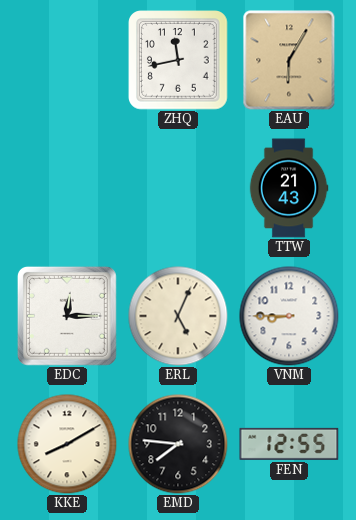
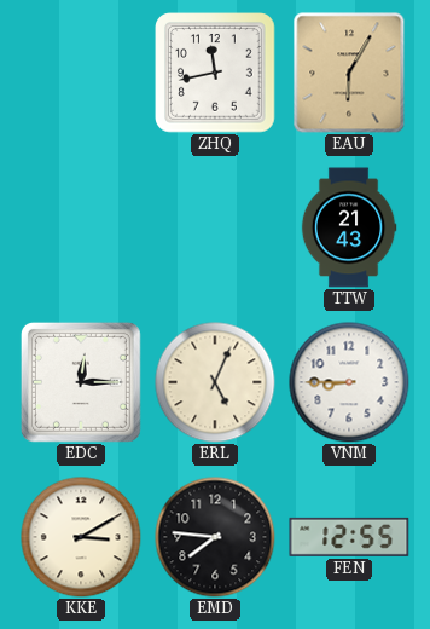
KKE: 8:10 -> 3:10
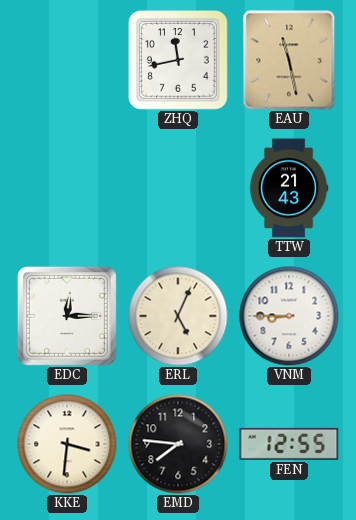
EAU: 6:05 -> 11:28
KKE: 3:10 -> 3:31
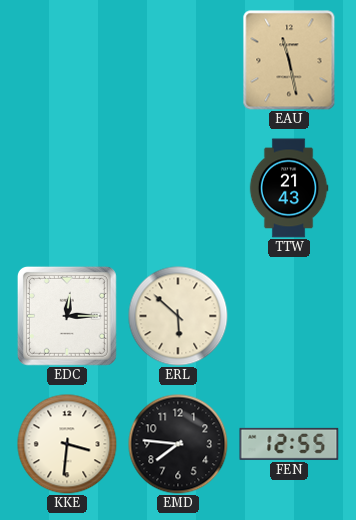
ZHQ: 11:43 -> none
ERL: 5:04 -> 5:52
VNM: 8:45 -> none
